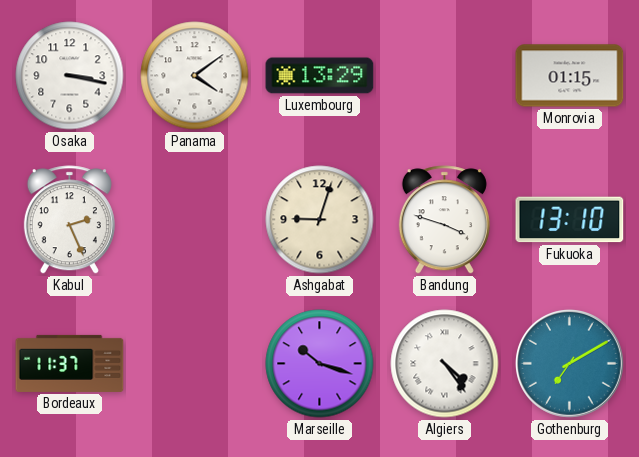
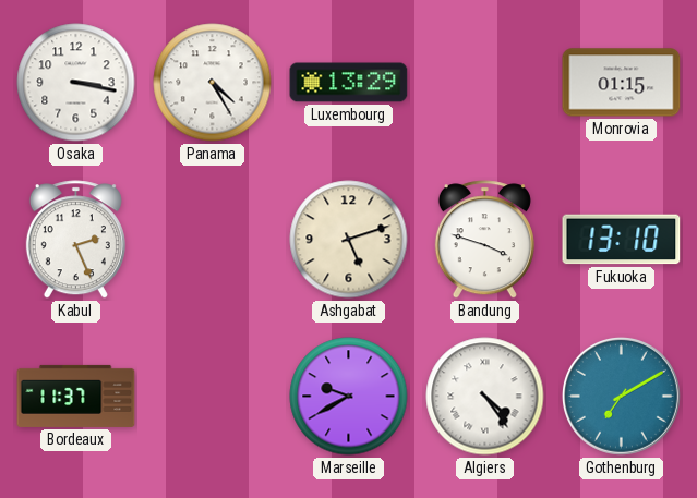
Panama: 4:09 -> 4:25
Ashgabat: 9:03 -> 5:12
Marseille: 10:18 -> 9:40
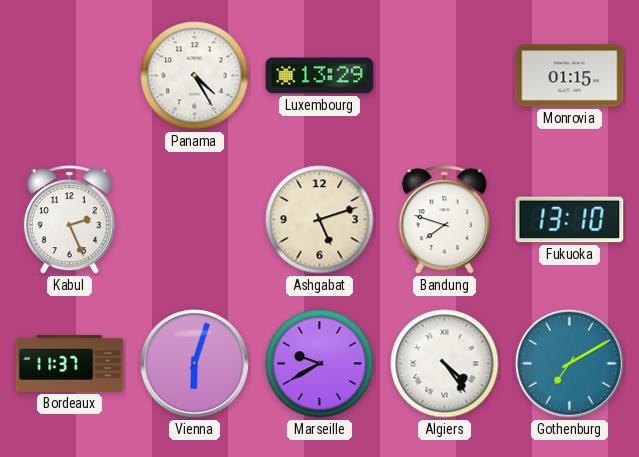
Osaka: 3:17 -> none
Bandung: 3:48 -> 7:48
Vienna: none -> 6:03
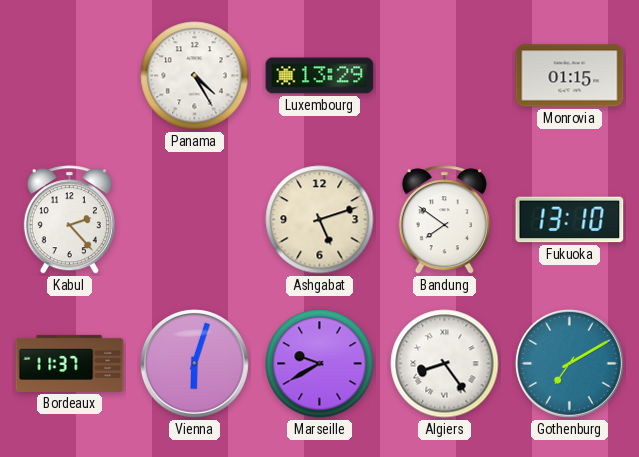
Kabul: 2:26 -> 2:23
Bandung: 7:48 -> 7:51
Algiers: 4:24 -> 8:24
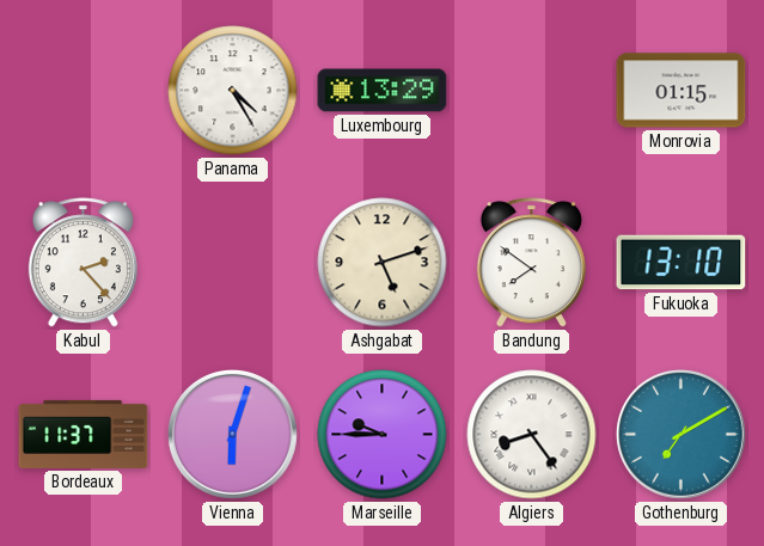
Marseille: 9:40 -> 9:45
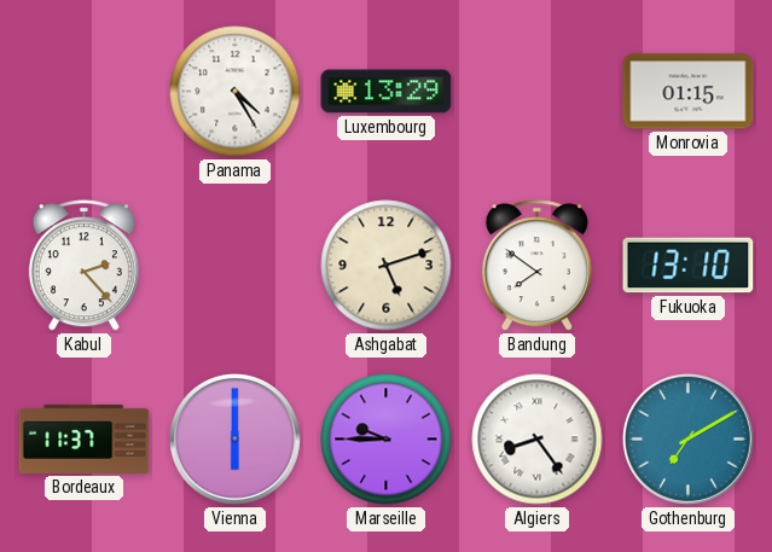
Vienna: 6:03 -> 6:00
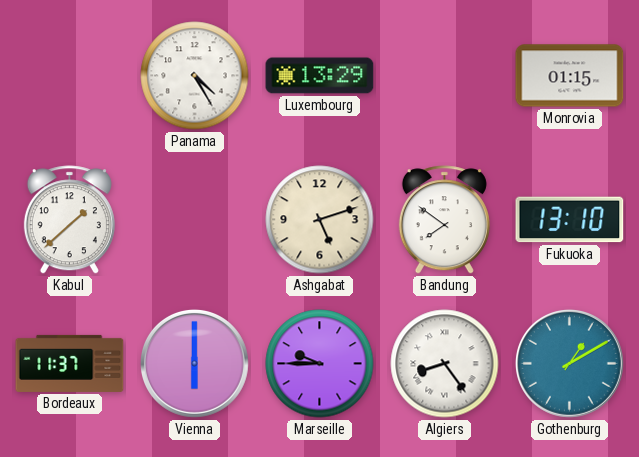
Kabul: 2:23 -> 1:38
Gothenburg: 7:10 -> 1:10
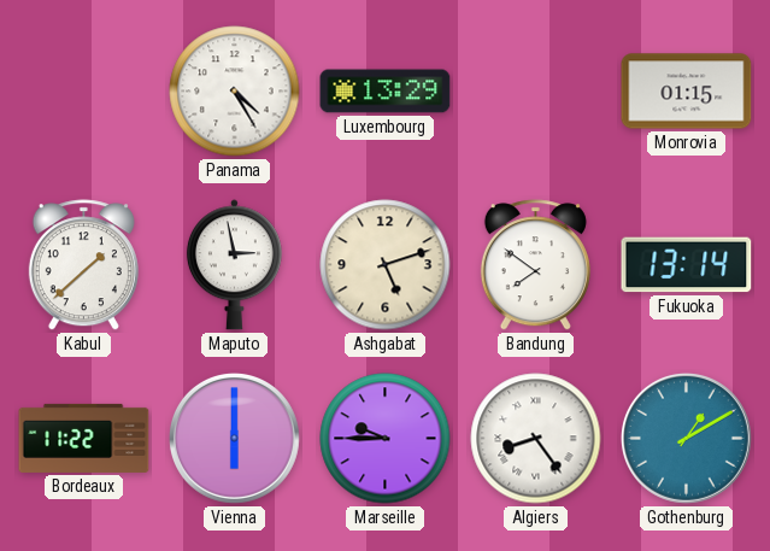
Maputo: none -> 2:58
Fukuoka: 13:10 -> 13:14
Bordeaux: 11:37 -> 11:22
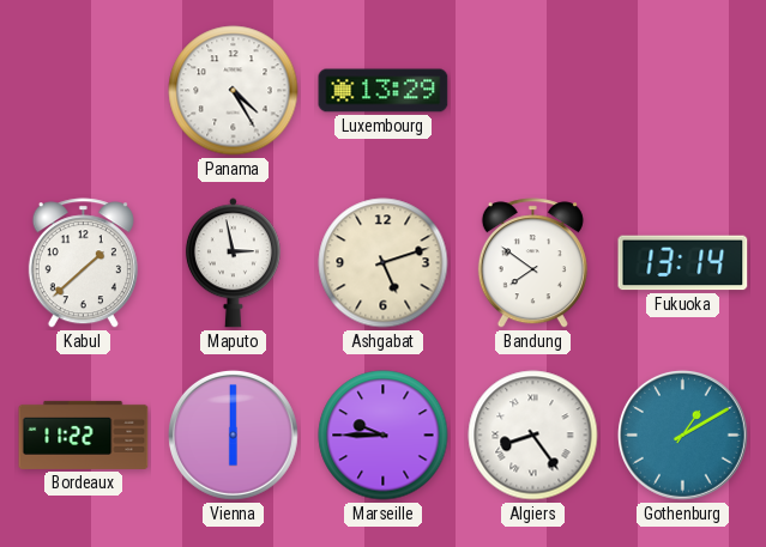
Monrovia: 01:15 -> none
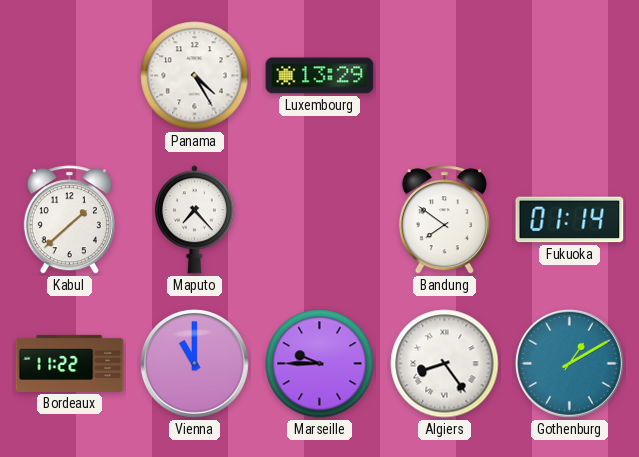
Maputo: 2:58 -> 7:23
Ashgabat: 5:12 -> none
Fukuoka: 13:14 -> 01:14
Vienna: 6:00 -> 11:00
